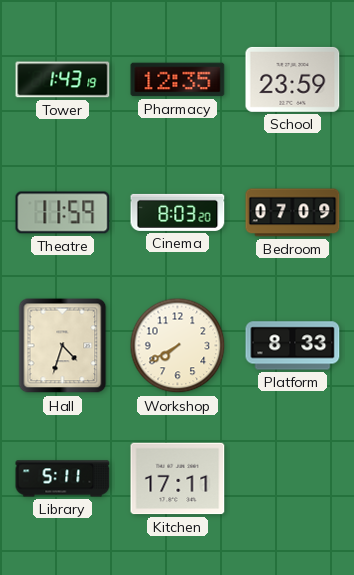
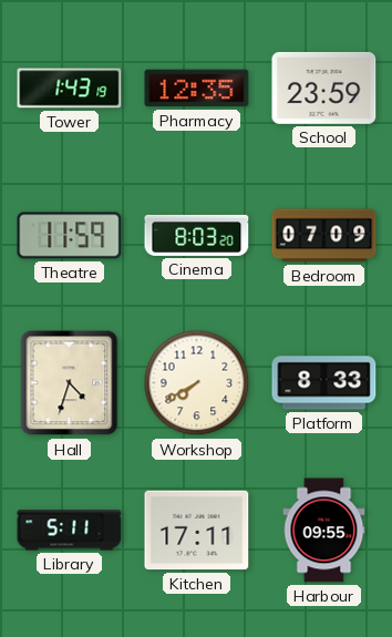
Harbour: none -> 09:55
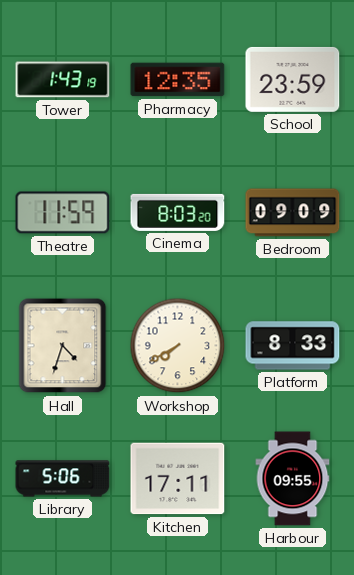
Bedroom: 07:09 -> 09:09
Library: 5:11 -> 5:06
